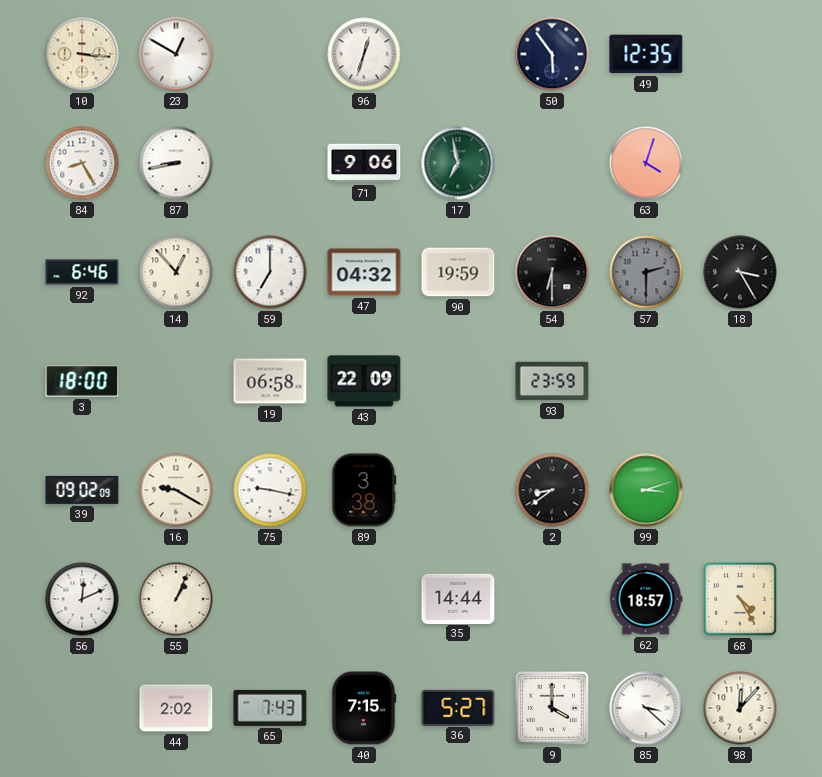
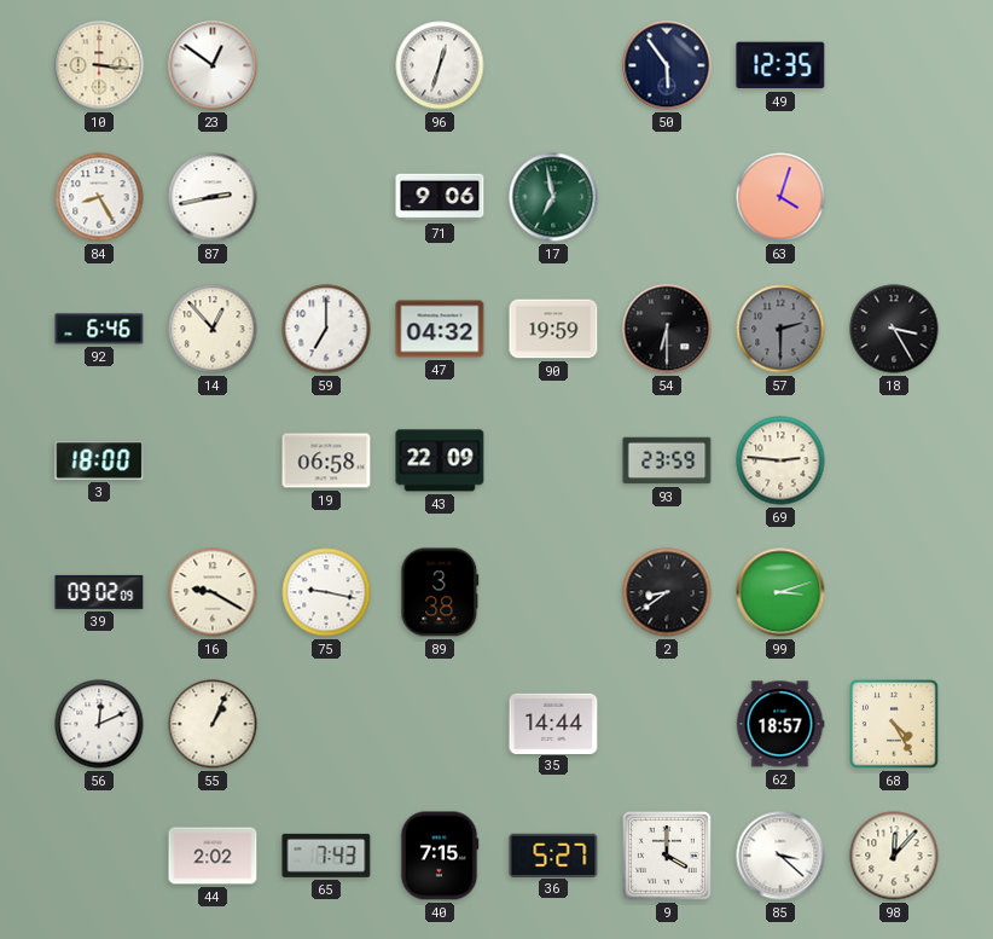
23: 12:50 -> 12:51
87: 8:43 -> 2:43
69: none -> 2:46
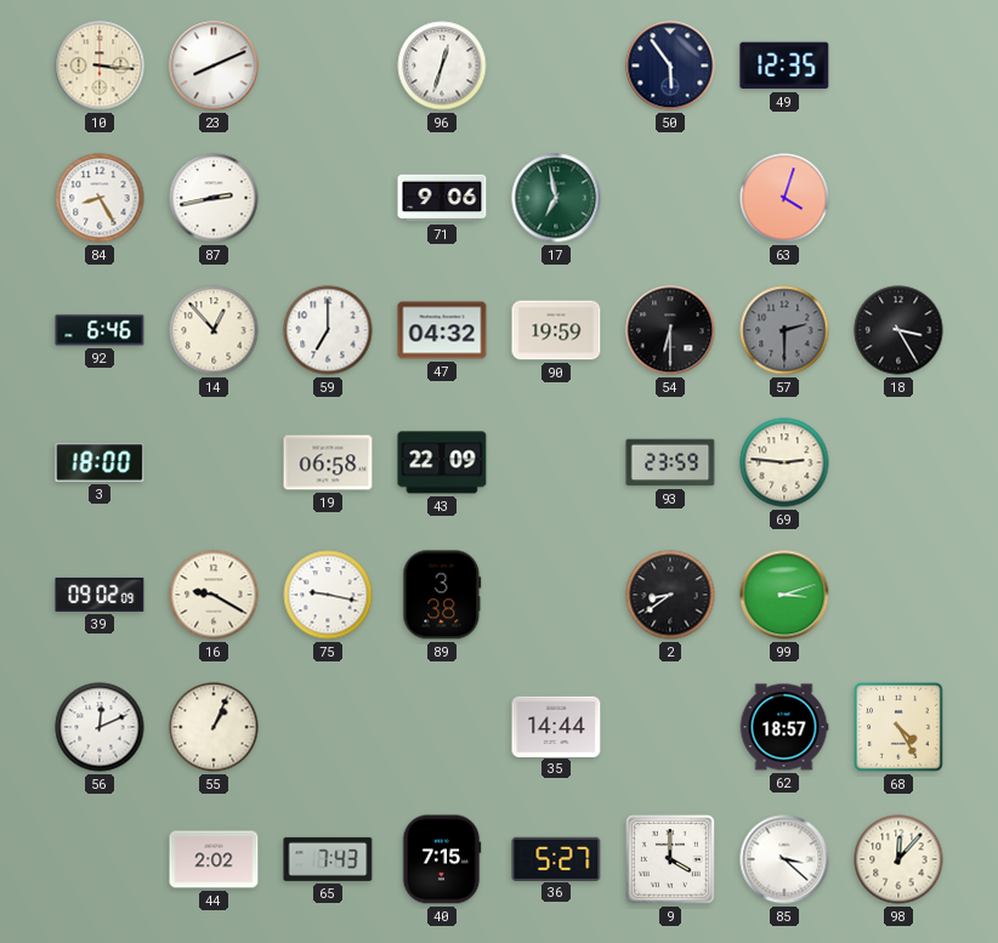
23: 12:51 -> 8:11
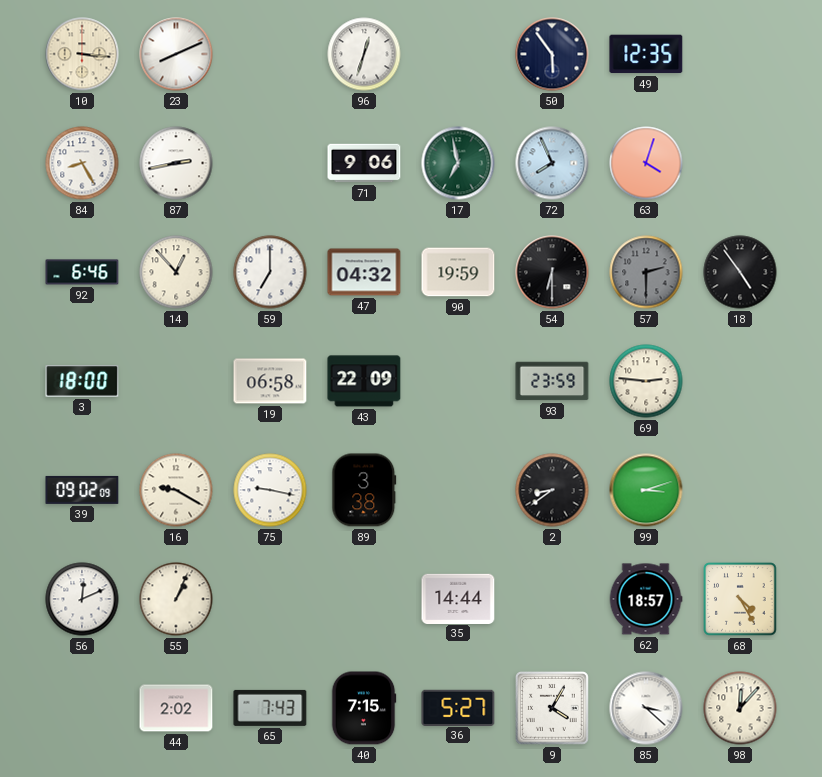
72: none -> 7:56
18: 3:25 -> 4:54
9: 4:00 -> 4:05
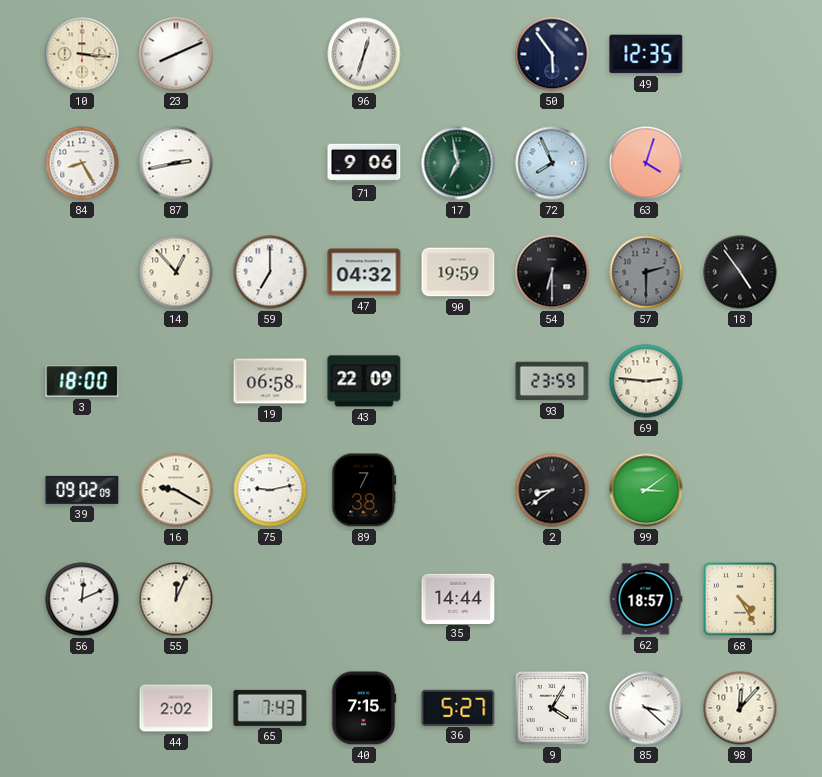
92: 6:46 -> none
75: 9:17 -> 9:13
89: 3:38 -> 7:38
99: 3:12 -> 3:09
55: 1:04 -> 12:04
